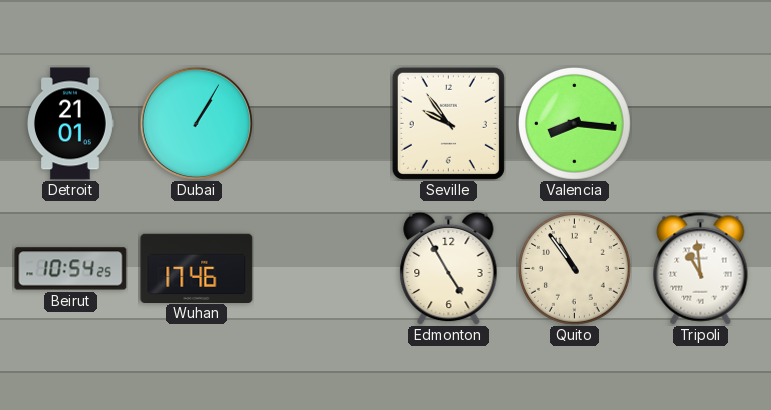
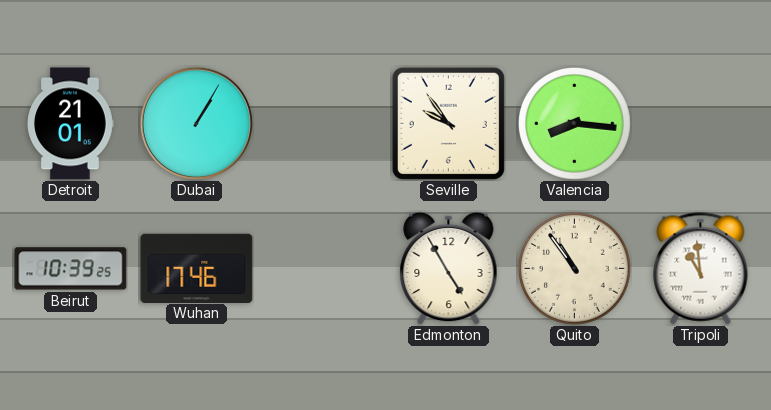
Beirut: 10:54 -> 10:39
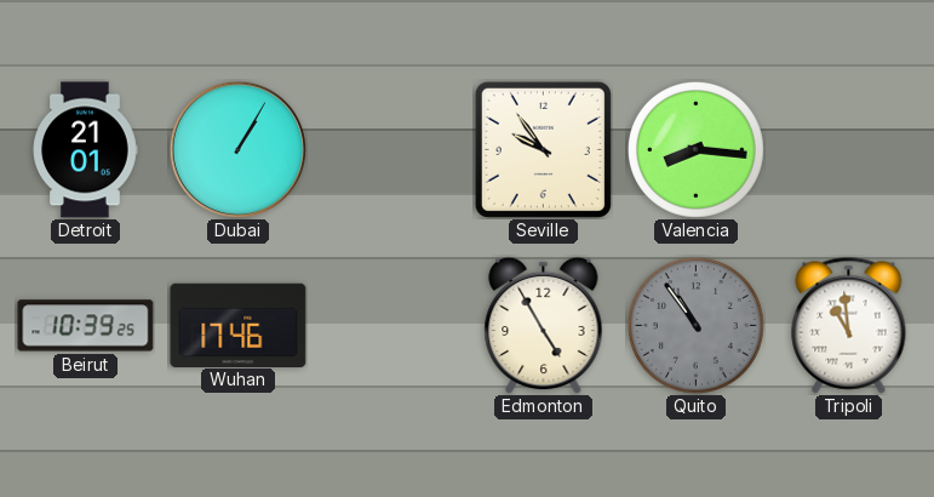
Quito dial: cream -> grey
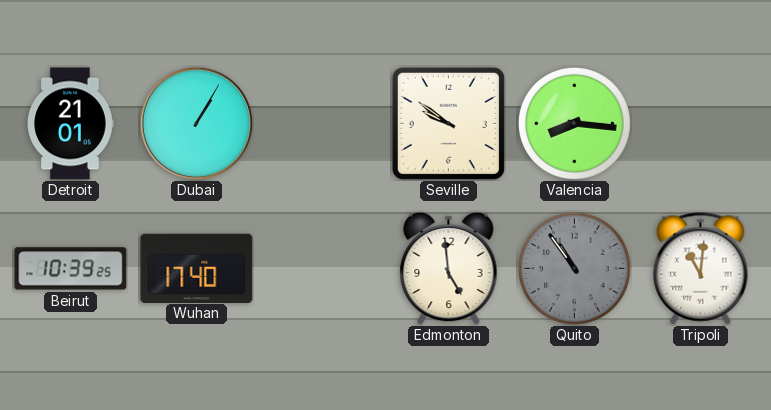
Seville: 9:54 -> 9:51
Wuhan: 17:46 -> 17:40
Edmonton: 4:55 -> 4:59
Tripoli: 10:59 -> 11:01
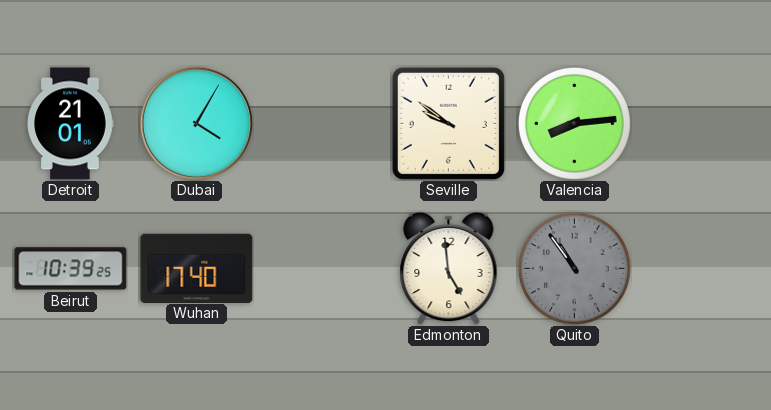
Dubai: 1:05 -> 4:05
Valencia: 8:16 -> 8:14
Tripoli: 11:01 -> none
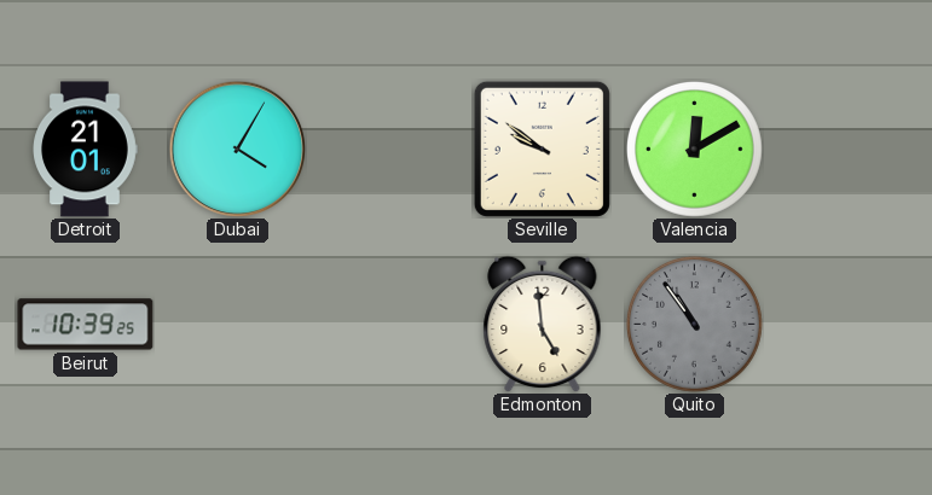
Valencia: 8:14 -> 12:10
Wuhan: 17:40 -> none
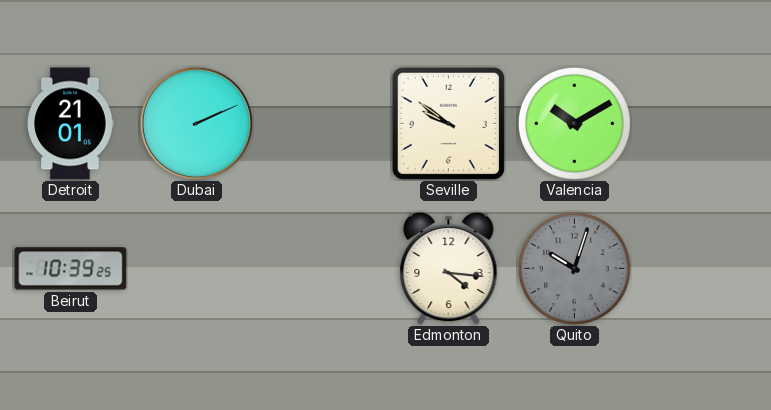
Dubai: 4:05 -> 2:11
Valencia: 12:10 -> 10:10
Edmonton: 4:59 -> 4:16
Quito: 10:54 -> 10:03
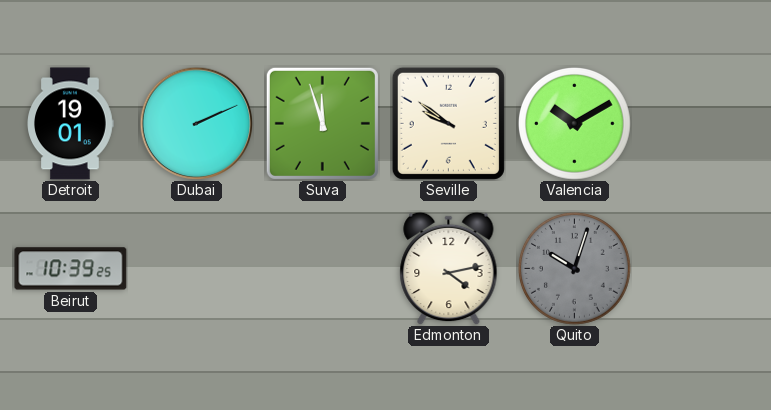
Detroit: 21:01 -> 19:01
Suva: none -> 11:57
Edmonton: 4:16 -> 4:13
